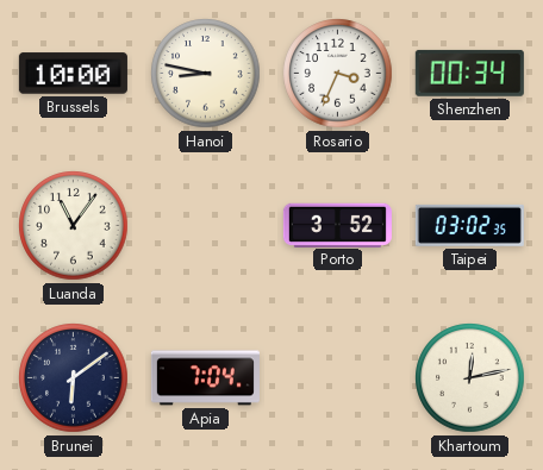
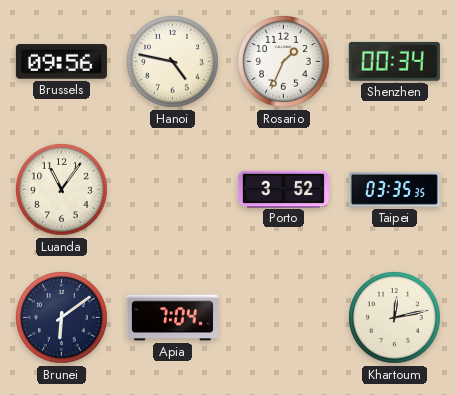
Brussels: 10:00 -> 09:56
Hanoi: 8:47 -> 4:47
Rosario: 3:34 -> 1:34
Taipei: 03:02 -> 03:35
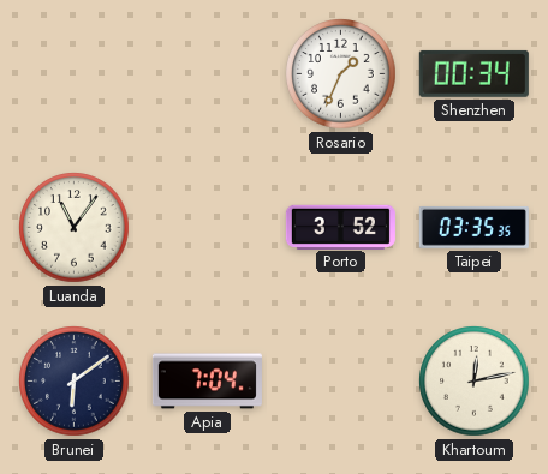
Brussels: 09:56 -> none
Hanoi: 4:47 -> none
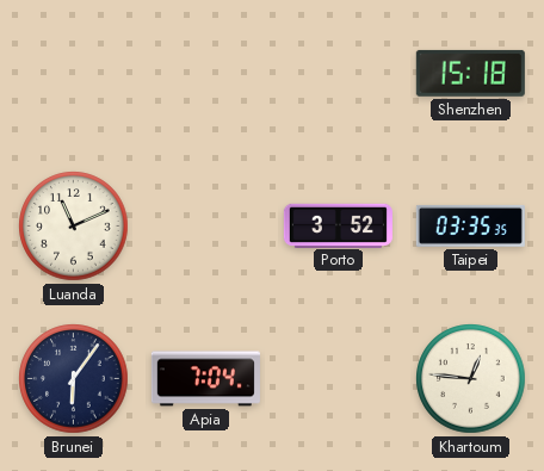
Rosario: 1:34 -> none
Shenzhen: 00:34 -> 15:18
Luanda: 11:06 -> 11:11
Brunei: 6:09 -> 6:06
Khartoum: 12:13 -> 12:46
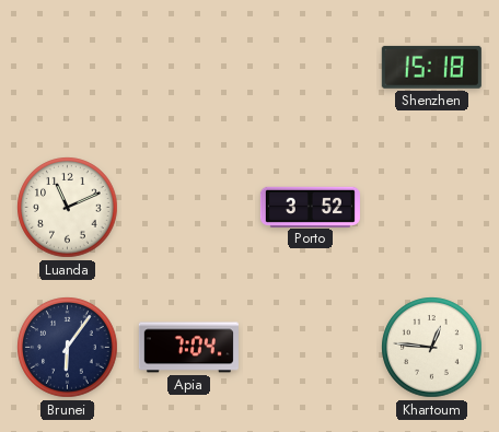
Taipei: 03:35 -> none
